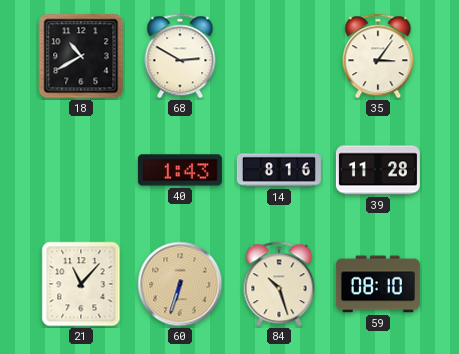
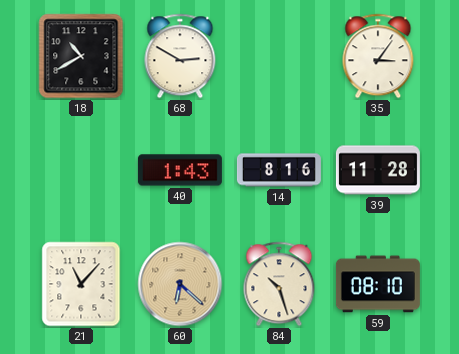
60: 6:33 -> 6:22
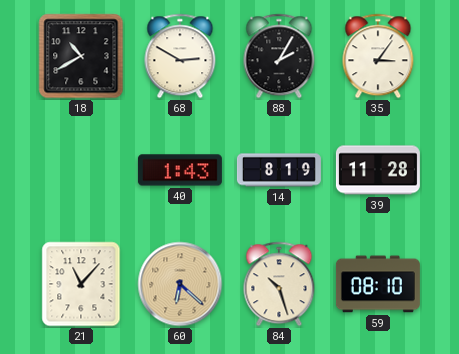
88: none -> 2:05
14: 8:16 -> 8:19
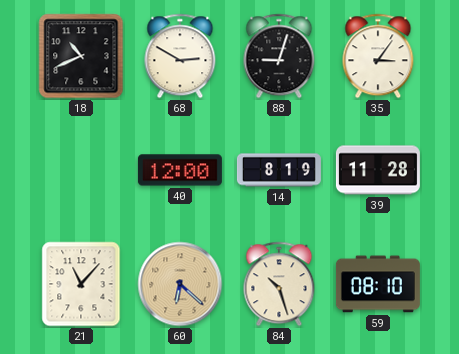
18: 10:40 -> 10:41
88: 2:05 -> 9:03
40: 1:43 -> 12:00
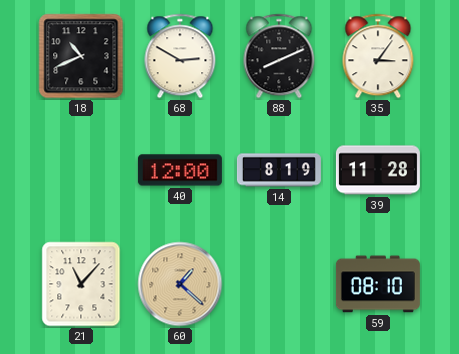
88: 9:03 -> 8:11
60: 6:22 -> 1:22
84: 10:27 -> none
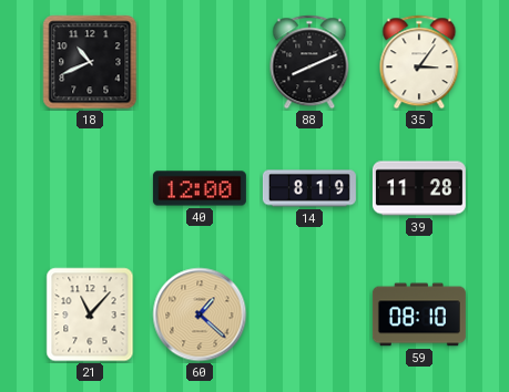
68: 2:50 -> none
